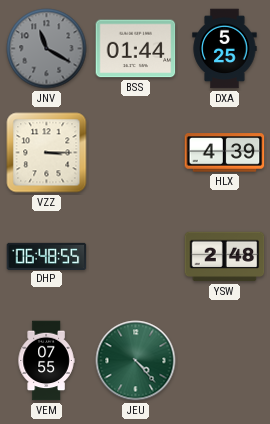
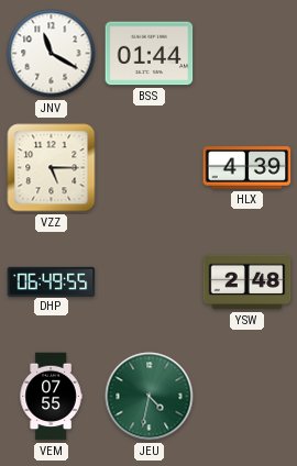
JNV dial: grey -> white
DXA: 5:25 -> none
VZZ: 3:15 -> 5:15
DHP: 06:48 -> 06:49
JEU: 4:23 -> 4:32
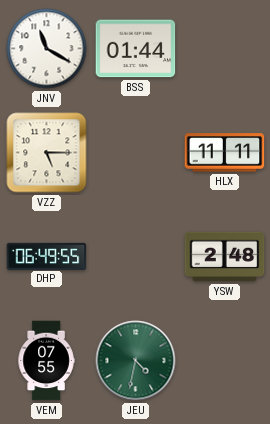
HLX: 4:39 -> 11:11
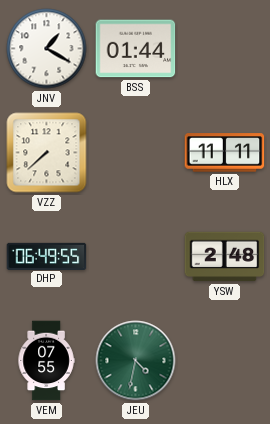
JNV: 11:20 -> 1:20
VZZ: 5:15 -> 7:38
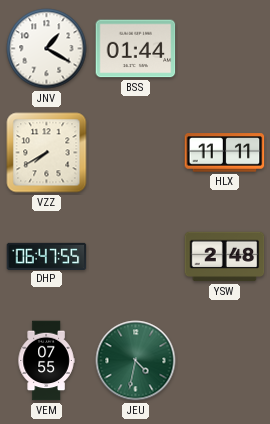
VZZ: 7:38 -> 7:40
DHP: 06:49 -> 06:47
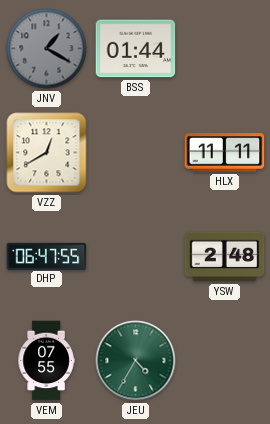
JNV dial: white -> grey
VZZ: 7:40 -> 12:40
JEU: 4:32 -> 4:35
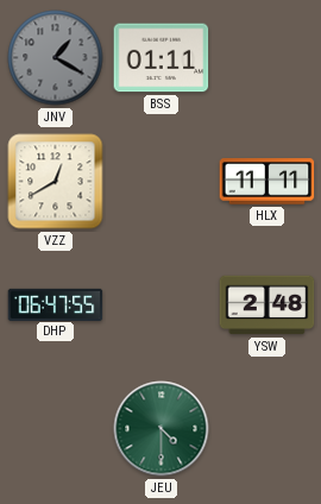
BSS: 01:44 -> 01:11
VEM: 07:55 -> none
JEU: 4:35 -> 4:30
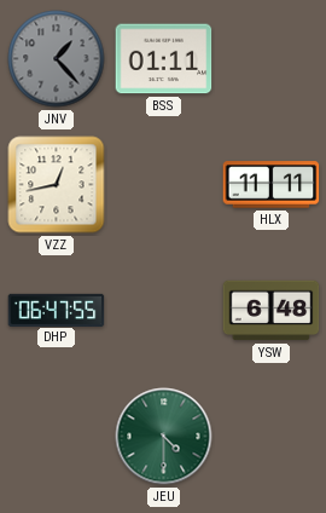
JNV: 1:20 -> 1:23
VZZ: 12:40 -> 12:43
YSW: 2:48 -> 6:48
